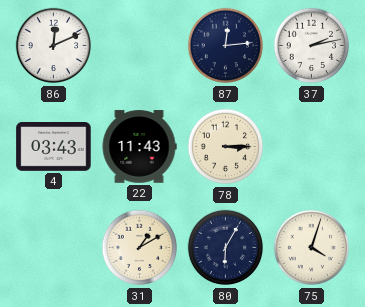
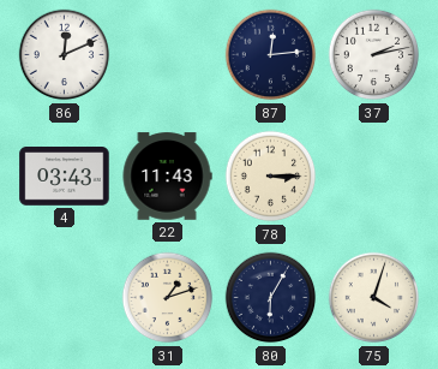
31: 1:10 -> 1:12
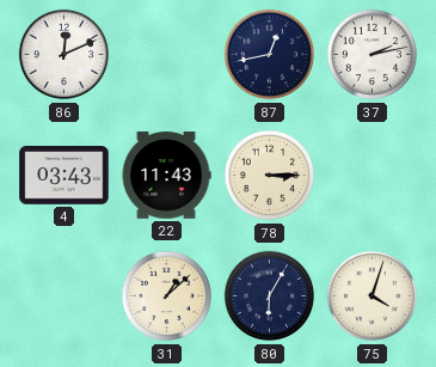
87: 12:14 -> 12:43
31: 1:12 -> 1:08
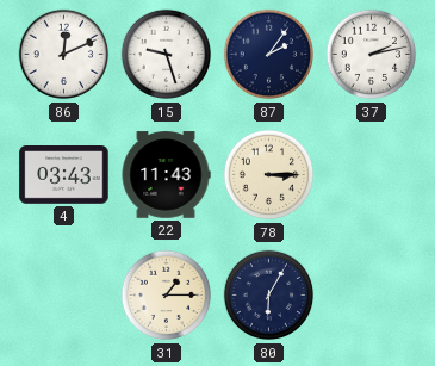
15: none -> 9:27
87: 12:43 -> 2:06
31: 1:08 -> 1:15
75: 4:03 -> none
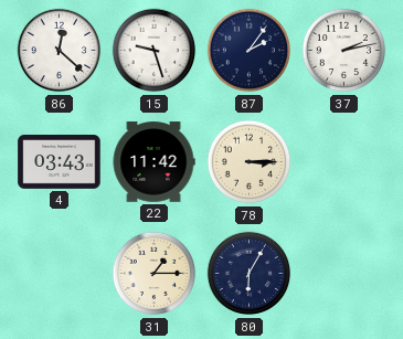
86: 12:11 -> 12:22
22: 11:43 -> 11:42
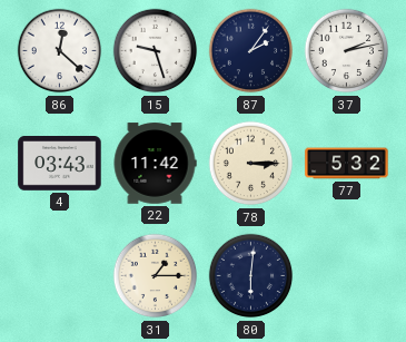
77: none -> 5:32
80: 6:05 -> 6:01
